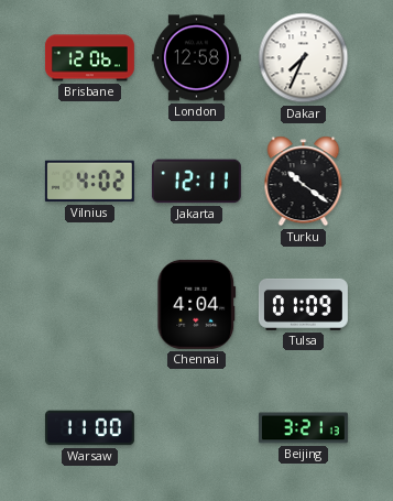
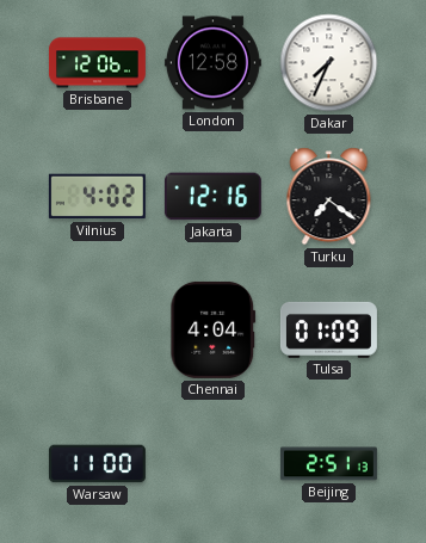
Jakarta: 12:11 -> 12:16
Turku: 10:21 -> 7:21
Beijing: 3:21 -> 2:51
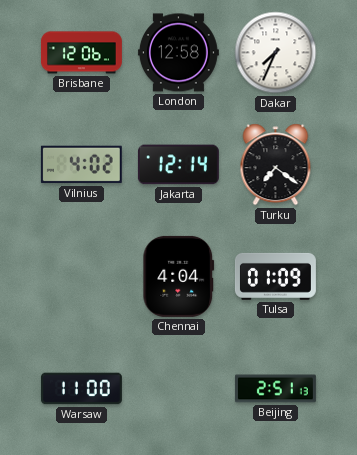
Jakarta: 12:16 -> 12:14
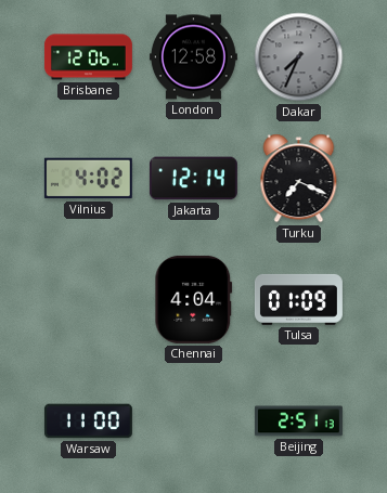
Dakar dial: white -> grey
Turku: 7:21 -> 7:19
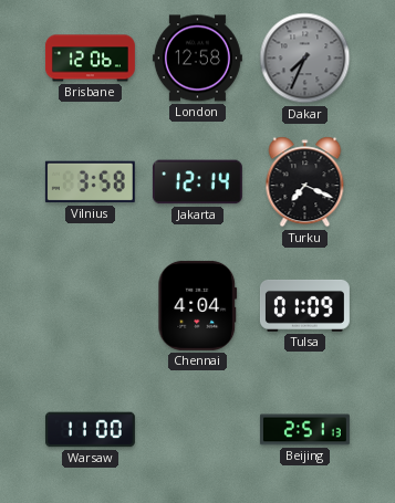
Vilnius: 4:02 -> 3:58
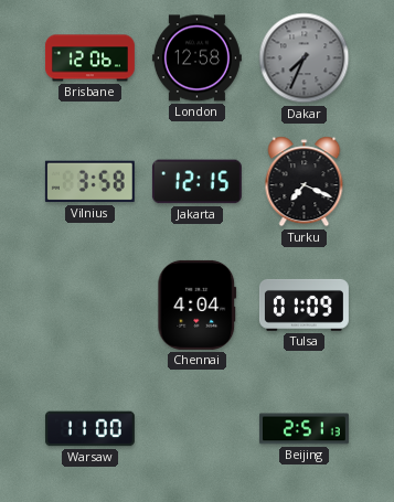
Jakarta: 12:14 -> 12:15
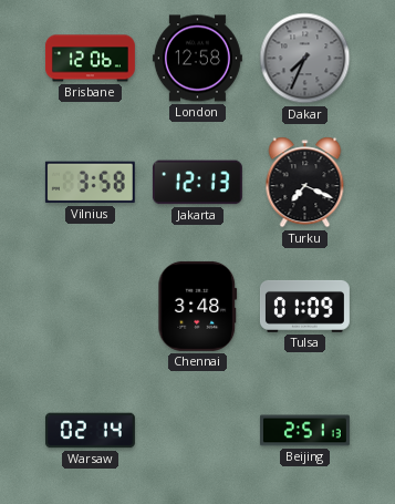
Jakarta: 12:15 -> 12:13
Chennai: 4:04 -> 3:48
Warsaw: 11:00 -> 02:14
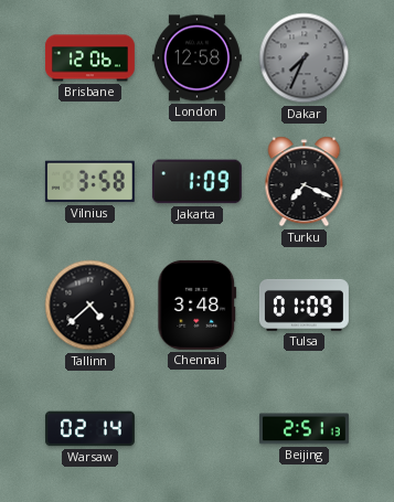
Jakarta: 12:13 -> 1:09
Tallinn: none -> 4:38
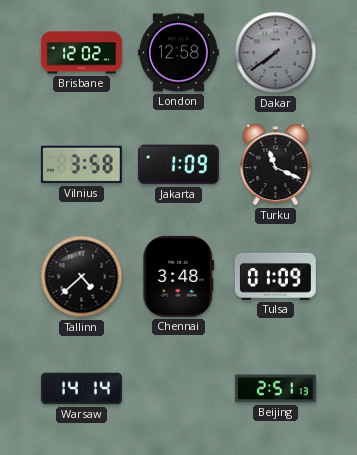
Brisbane: 12:06 -> 12:02
Dakar: 7:34 -> 7:39
Turku: 7:19 -> 11:19
Warsaw: 02:14 -> 14:14
